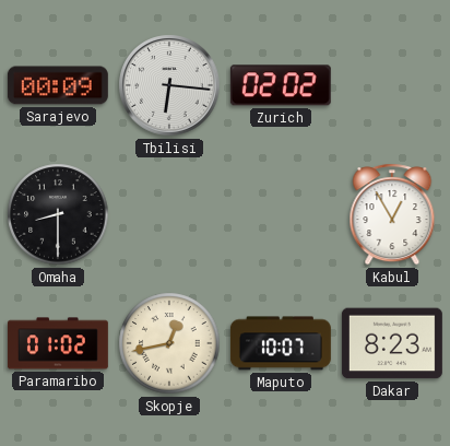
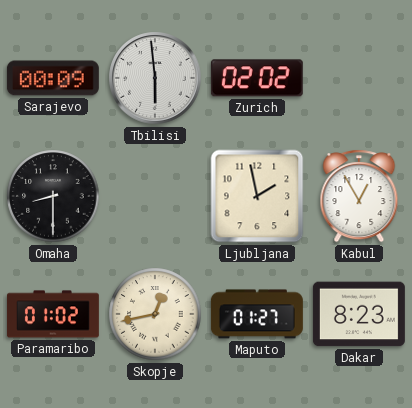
Tbilisi: 6:16 -> 5:59
Ljubljana: none -> 1:58
Maputo: 10:07 -> 01:27
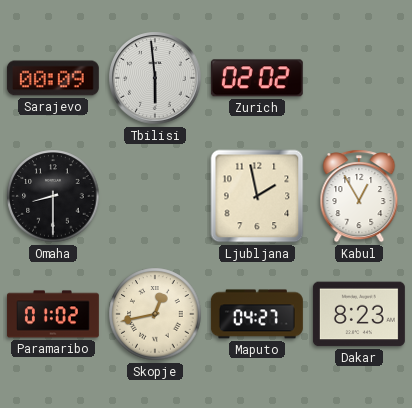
Maputo: 01:27 -> 04:27
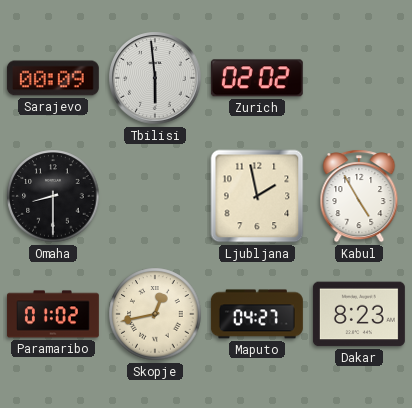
Kabul: 12:55 -> 4:55
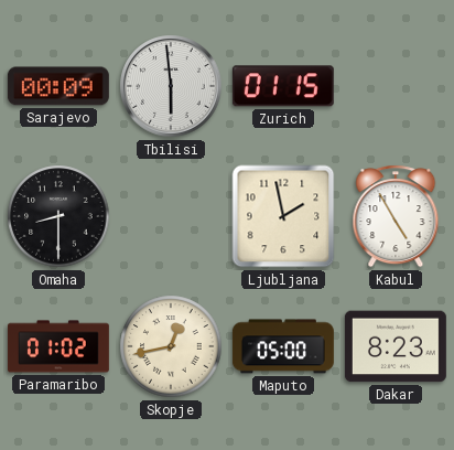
Zurich: 02:02 -> 01:15
Maputo: 04:27 -> 05:00
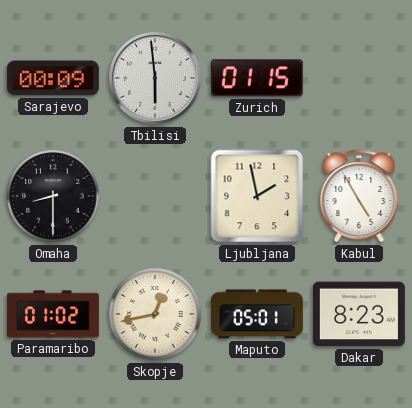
Maputo: 05:00 -> 05:01
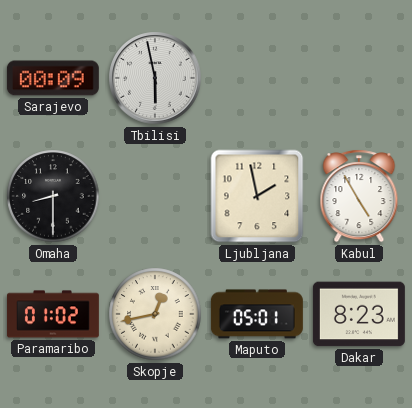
Tbilisi: 5:59 -> 5:58
Zurich: 01:15 -> none
